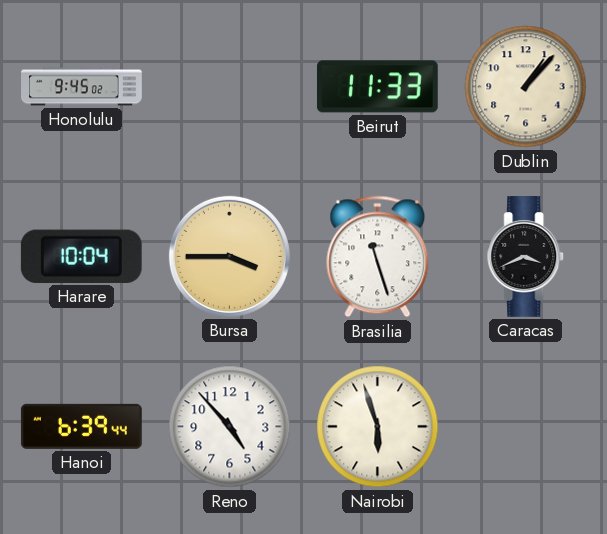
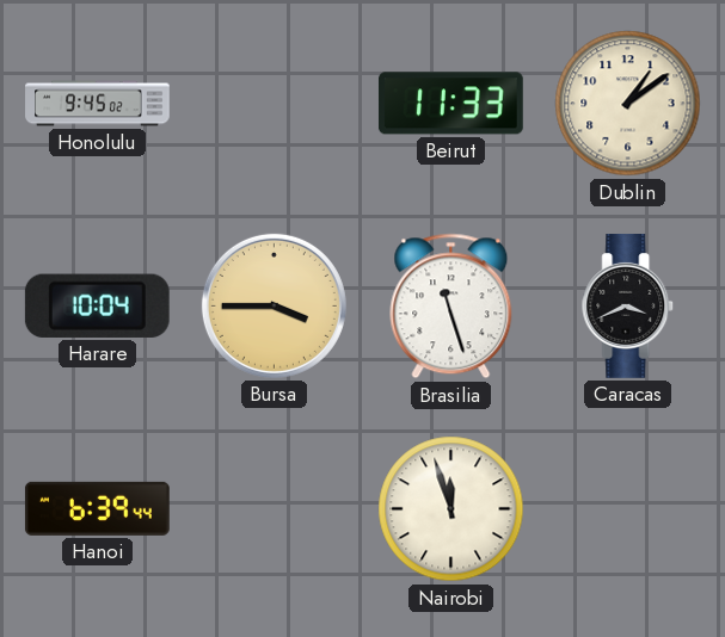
Dublin: 1:07 -> 1:09
Reno: 4:53 -> none
Nairobi: 5:57 -> 11:57
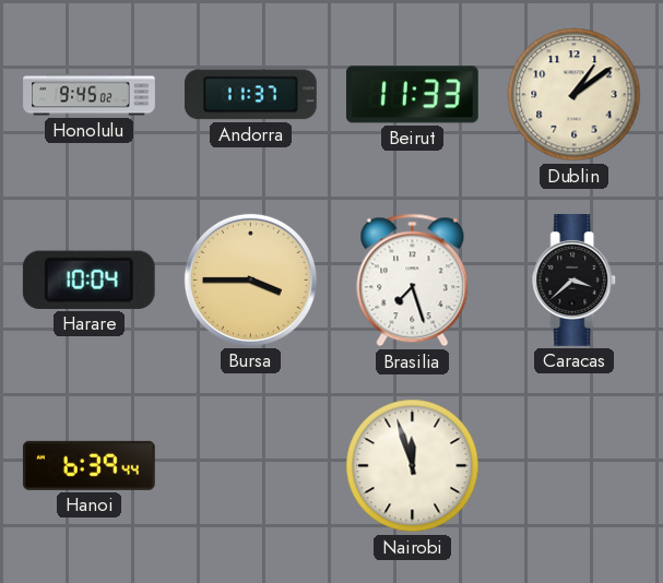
Andorra: none -> 11:37
Brasilia: 11:27 -> 7:27
Caracas: 3:41 -> 3:38
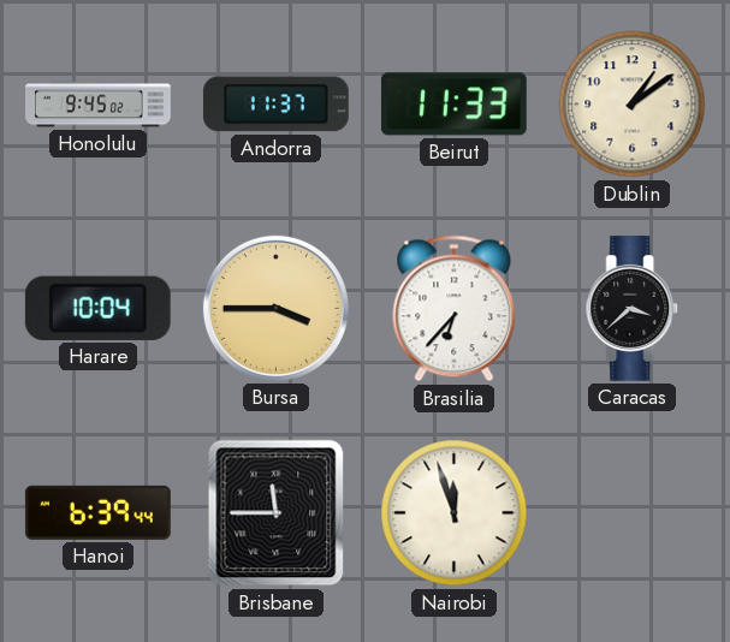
Brasilia: 7:27 -> 6:37
Brisbane: none -> 11:45
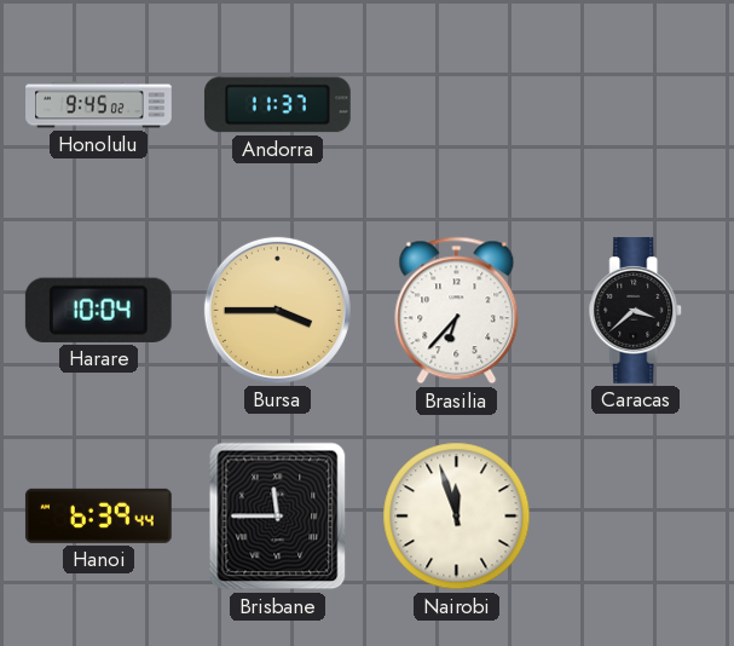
Beirut: 11:33 -> none
Dublin: 1:09 -> none
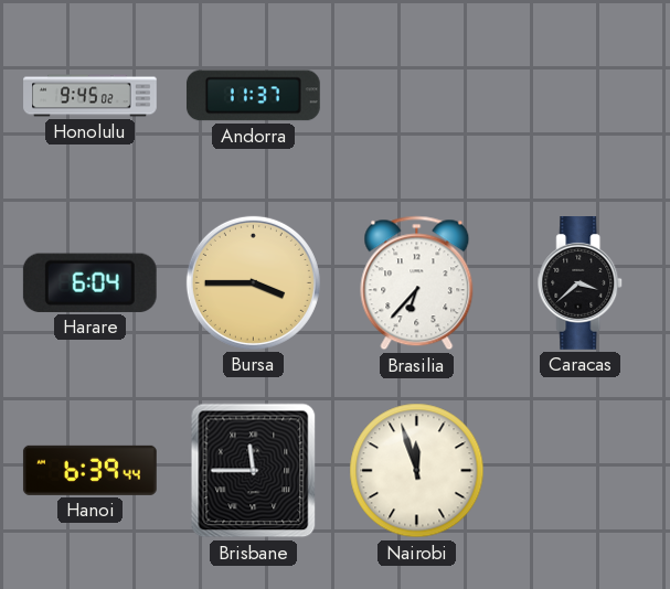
Harare: 10:04 -> 6:04
